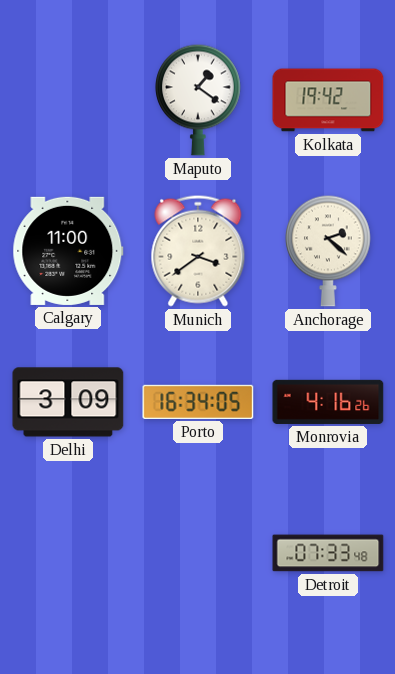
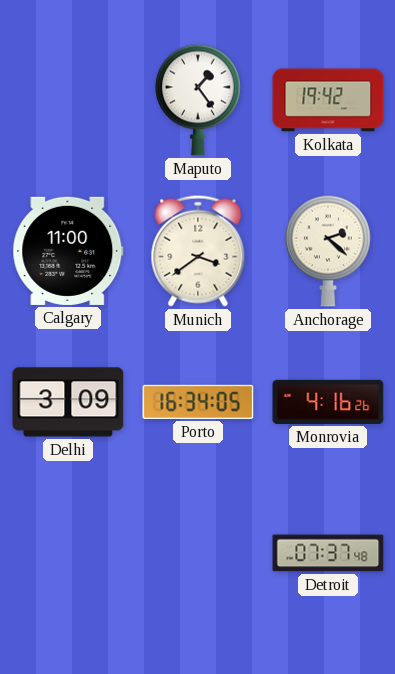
Maputo: 1:21 -> 1:24
Detroit: 07:33 -> 07:37
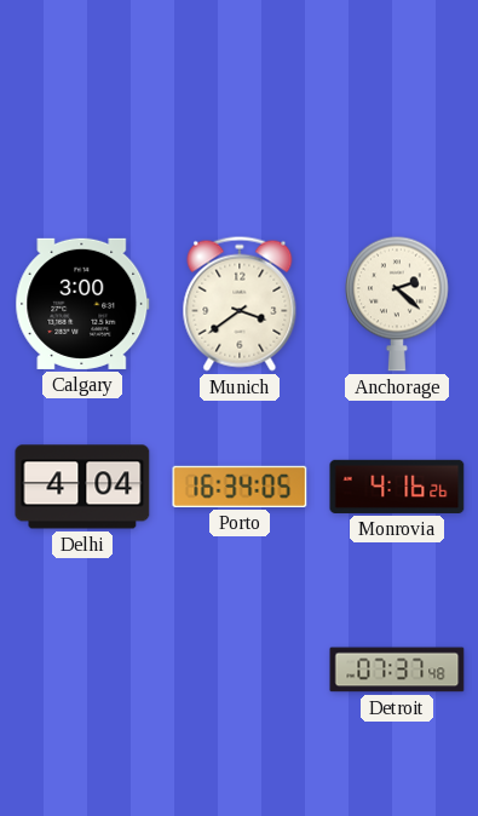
Maputo: 1:24 -> none
Kolkata: 19:42 -> none
Calgary: 11:00 -> 3:00
Delhi: 3:09 -> 4:04
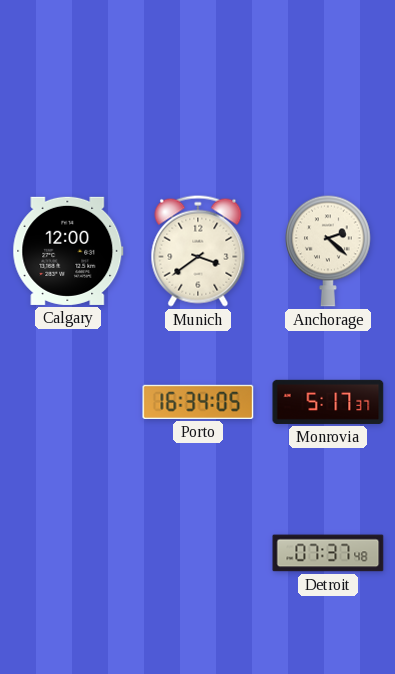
Calgary: 3:00 -> 12:00
Delhi: 4:04 -> none
Monrovia: 4:16 -> 5:17
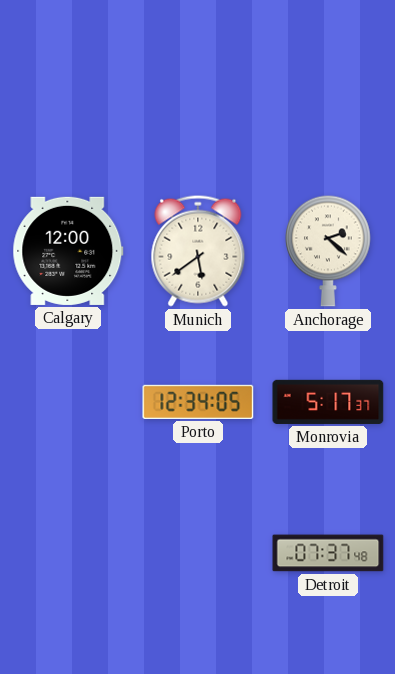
Munich: 3:39 -> 5:39
Porto: 16:34 -> 12:34
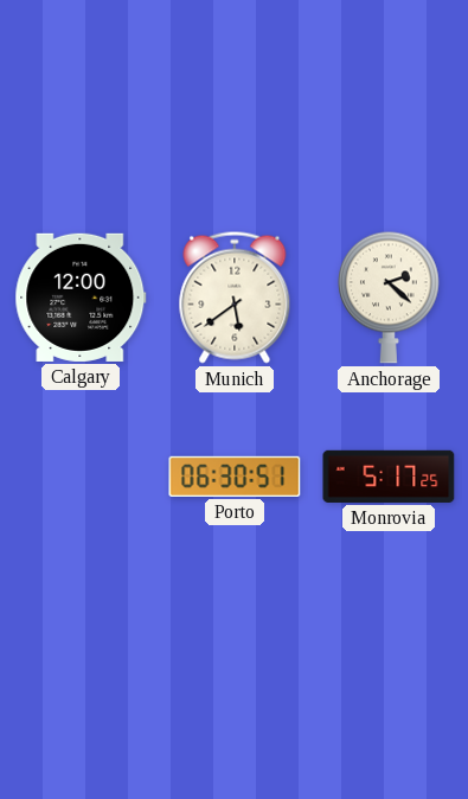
Porto: 12:34 -> 06:30
Monrovia: 5:17:37 -> 5:17:25
Detroit: 07:37 -> none
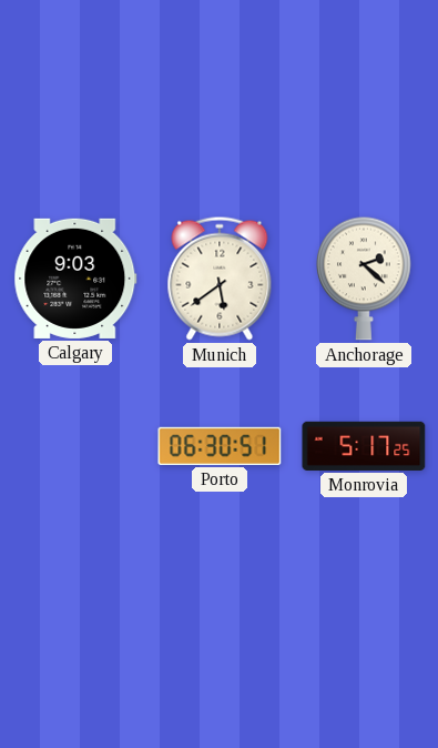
Calgary: 12:00 -> 9:03
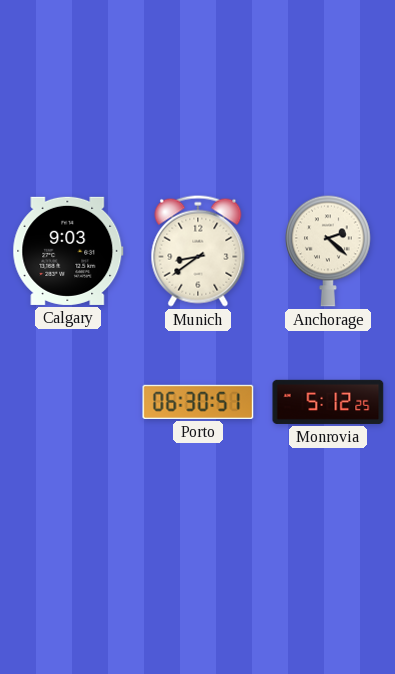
Munich: 5:39 -> 8:39
Monrovia: 5:17 -> 5:12
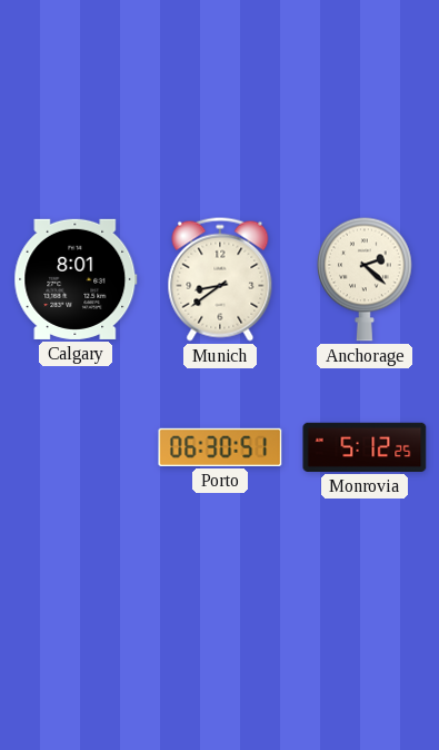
Calgary: 9:03 -> 8:01
